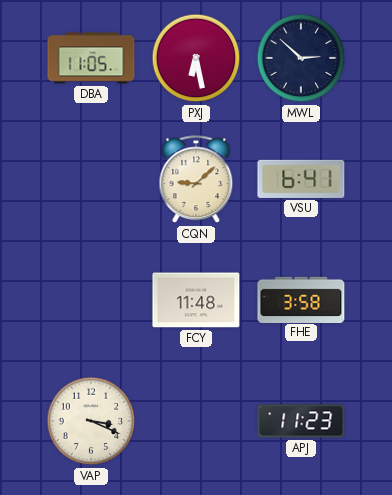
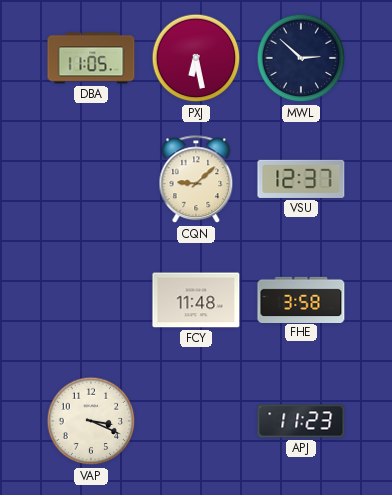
VSU: 6:41 -> 12:37
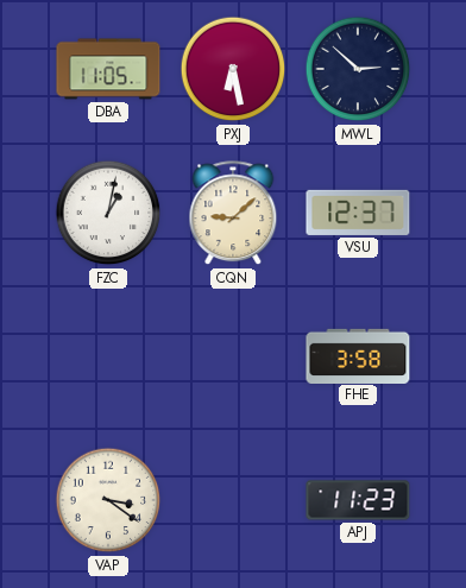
FZC: none -> 1:02
FCY: 11:48 -> none
VAP: 3:19 -> 3:21
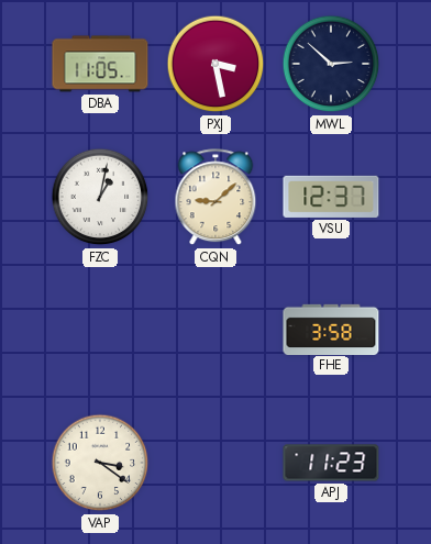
PXJ: 6:28 -> 3:28
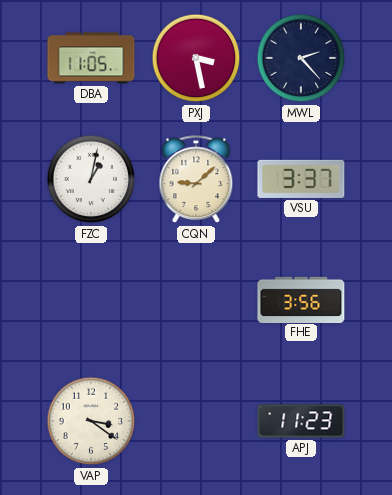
MWL: 2:52 -> 2:23
VSU: 12:37 -> 3:37
FHE: 3:58 -> 3:56
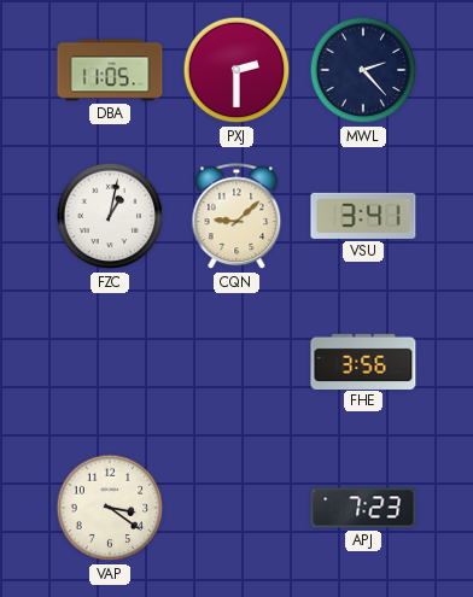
PXJ: 3:28 -> 2:30
VSU: 3:37 -> 3:41
APJ: 11:23 -> 7:23
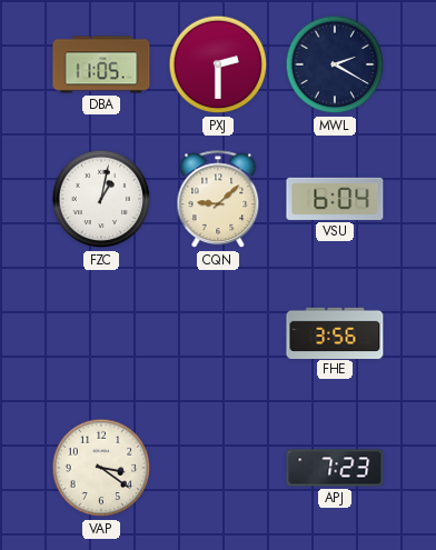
MWL: 2:23 -> 2:20
VSU: 3:41 -> 6:04
